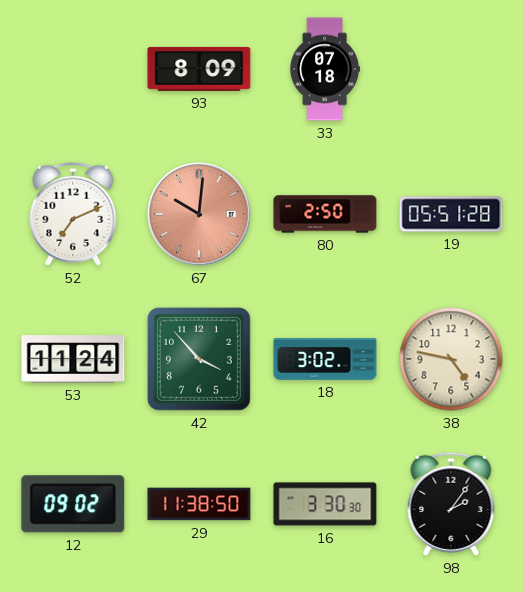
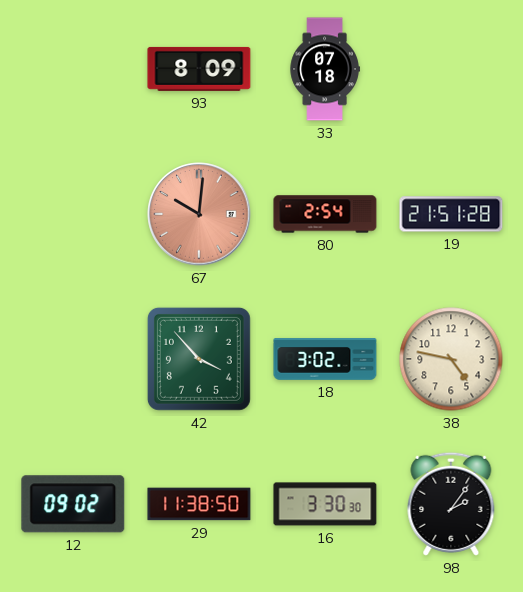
52: 7:11 -> none
80: 2:50 -> 2:54
19: 05:51 -> 21:51
53: 11:24 -> none
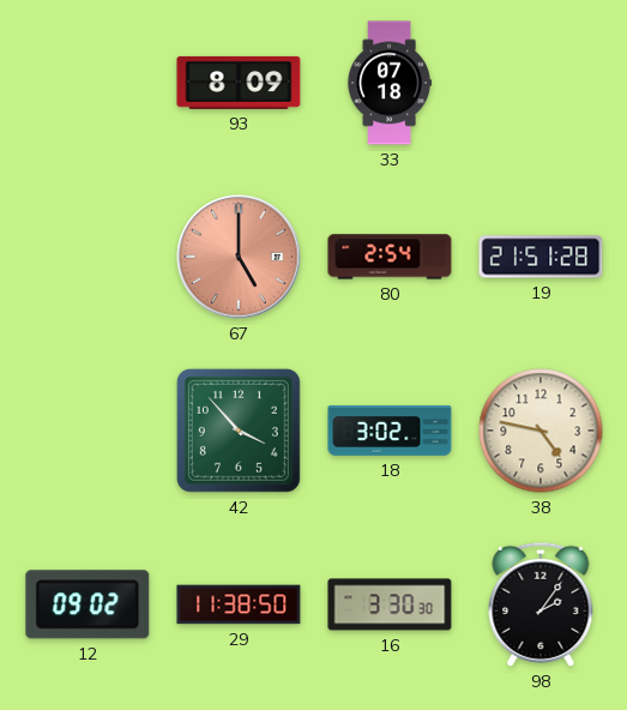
67: 10:01 -> 5:00
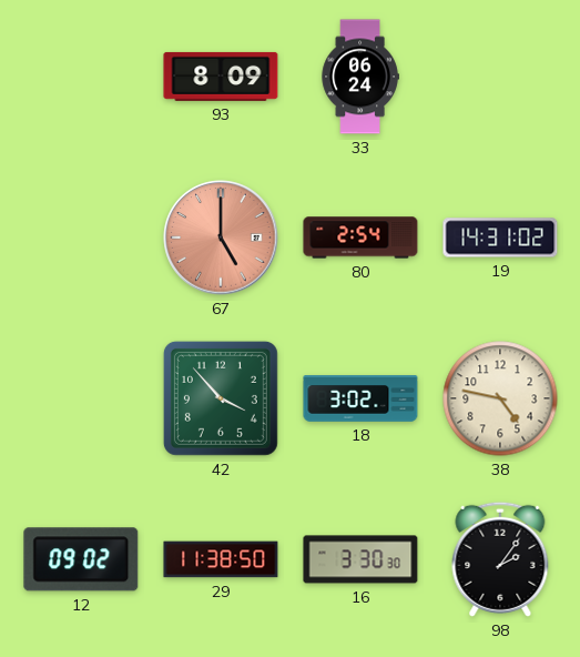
33: 07:18 -> 06:24
19: 21:51 -> 14:31
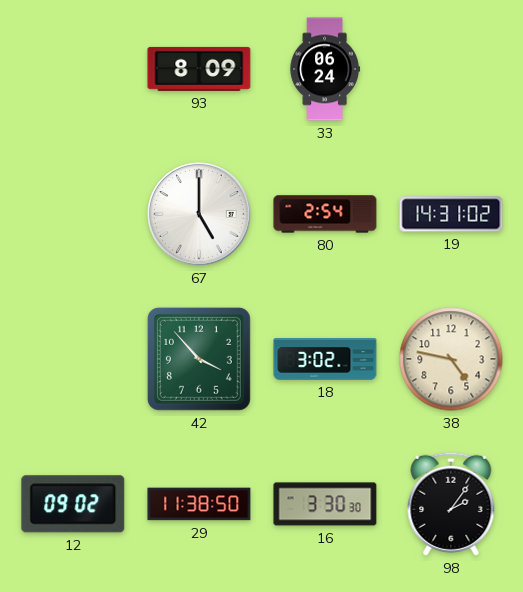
67 dial: salmon -> white
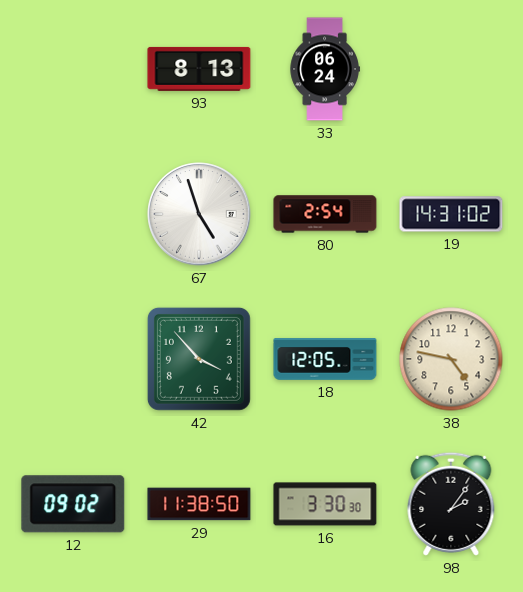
93: 8:09 -> 8:13
67: 5:00 -> 4:57
18: 3:02 -> 12:05
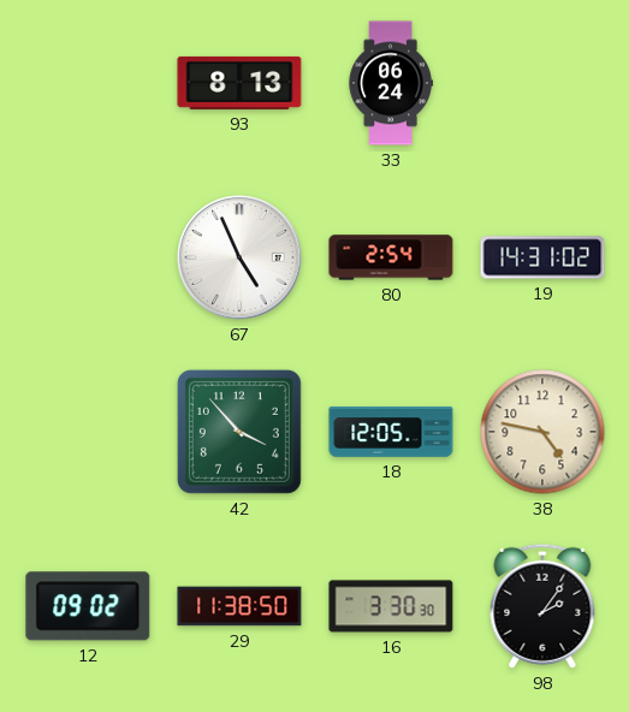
67: 4:57 -> 4:56
